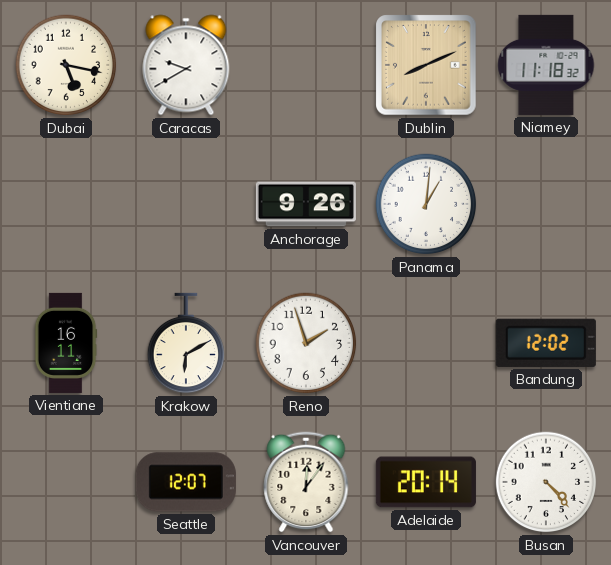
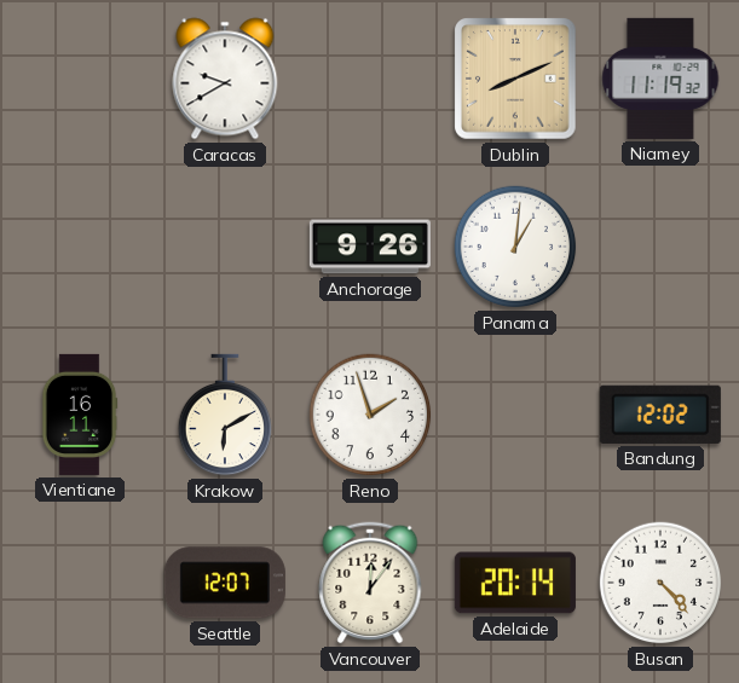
Dubai: 5:17 -> none
Niamey: 11:18 -> 11:19
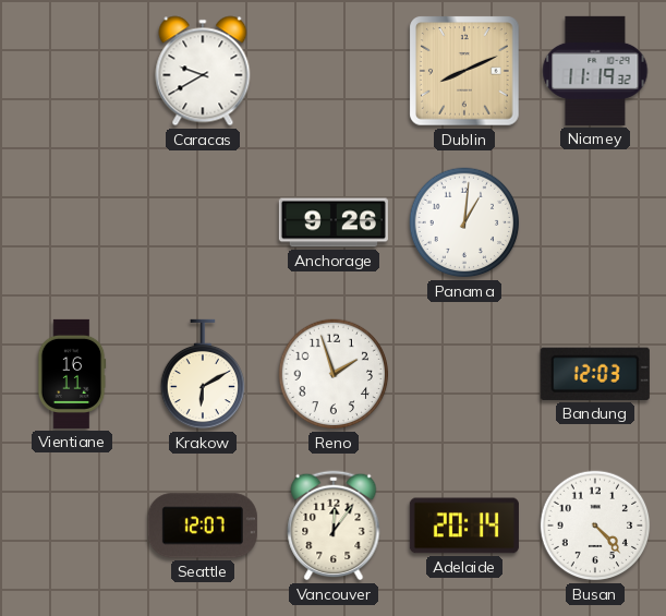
Bandung: 12:02 -> 12:03
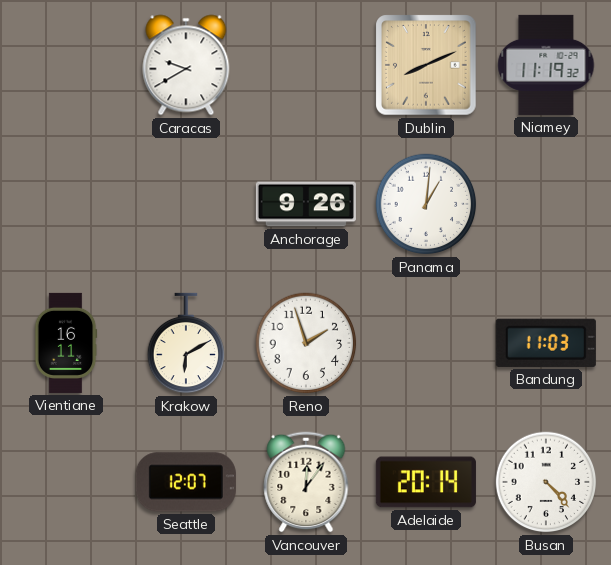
Bandung: 12:03 -> 11:03
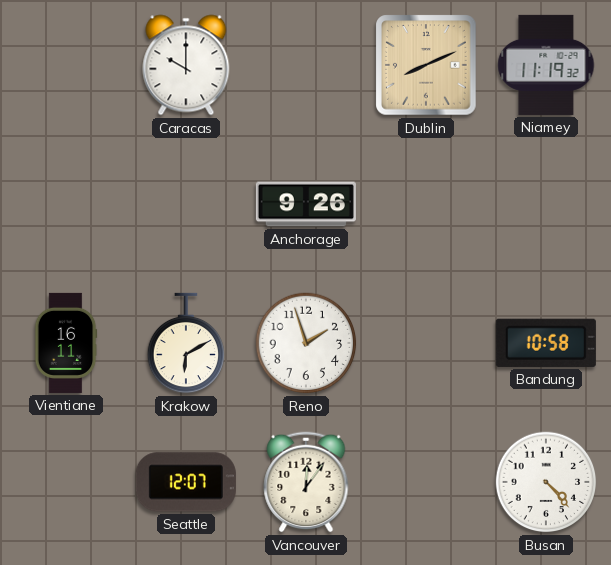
Caracas: 9:40 -> 10:00
Panama: 1:01 -> none
Bandung: 11:03 -> 10:58
Adelaide: 20:14 -> none
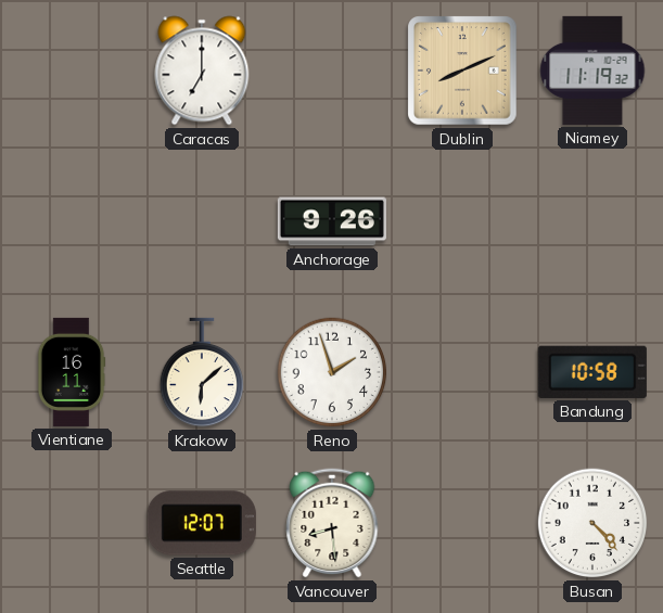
Caracas: 10:00 -> 7:00
Krakow: 6:10 -> 6:08
Vancouver: 12:06 -> 8:29
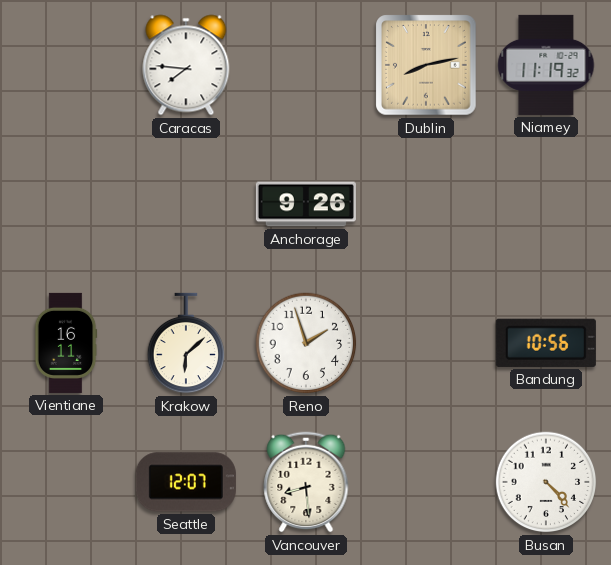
Caracas: 7:00 -> 7:46
Dublin: 8:11 -> 8:13
Bandung: 10:58 -> 10:56
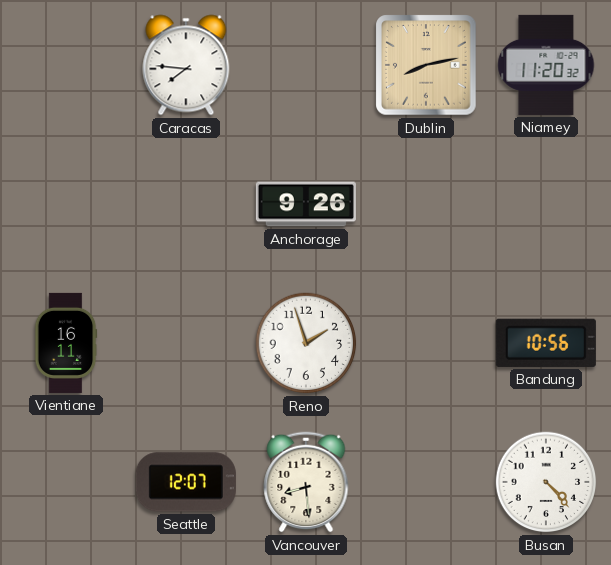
Niamey: 11:19 -> 11:20
Krakow: 6:08 -> none
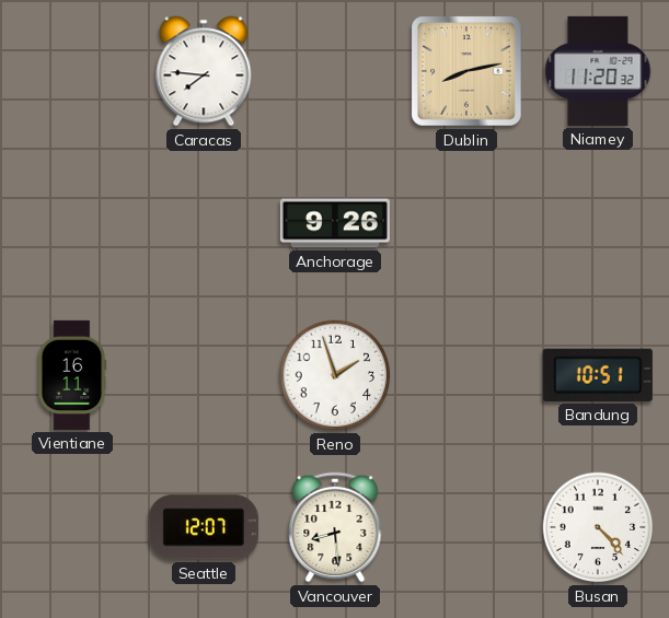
Bandung: 10:56 -> 10:51
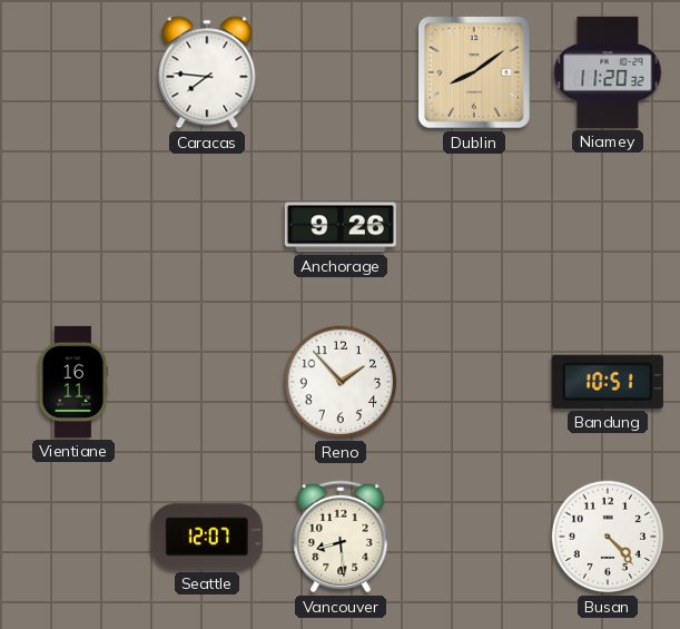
Dublin: 8:13 -> 8:09
Reno: 1:57 -> 1:53
